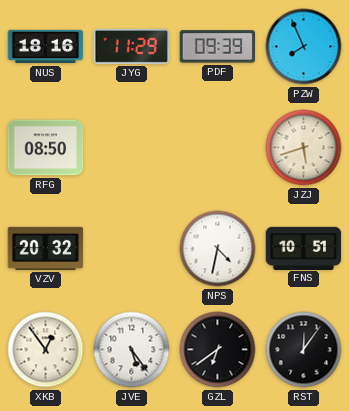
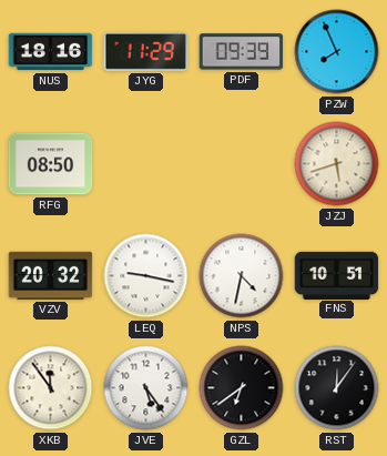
LEQ: none -> 9:17
XKB: 12:54 -> 11:54
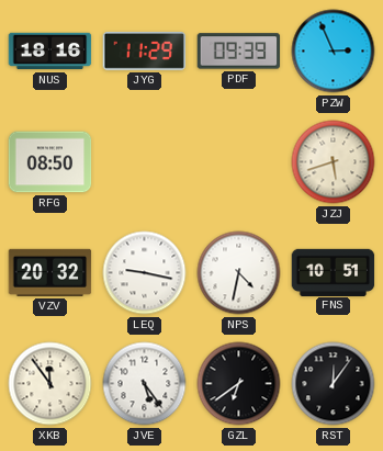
PZW: 7:56 -> 2:56
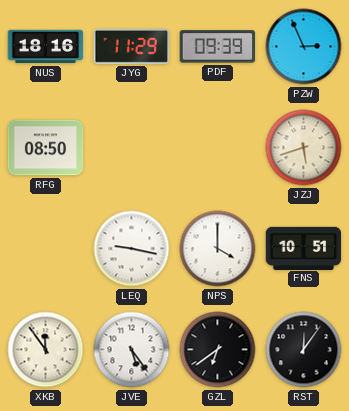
VZV: 20:32 -> none
NPS: 4:32 -> 4:00
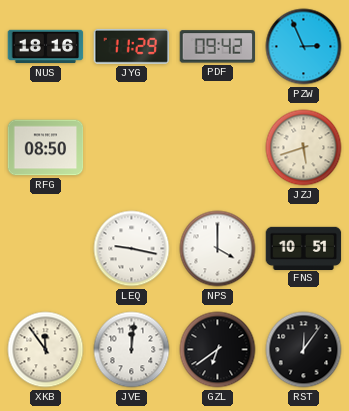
PDF: 09:39 -> 09:42
JVE: 5:24 -> 12:01
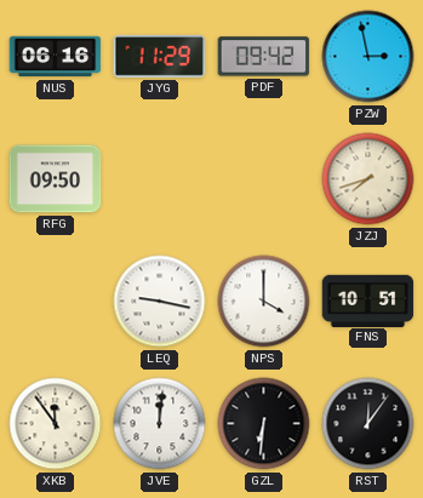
NUS: 18:16 -> 06:16
PZW: 2:56 -> 2:58
RFG: 08:50 -> 09:50
JZJ: 5:42 -> 7:42
GZL: 6:39 -> 6:31
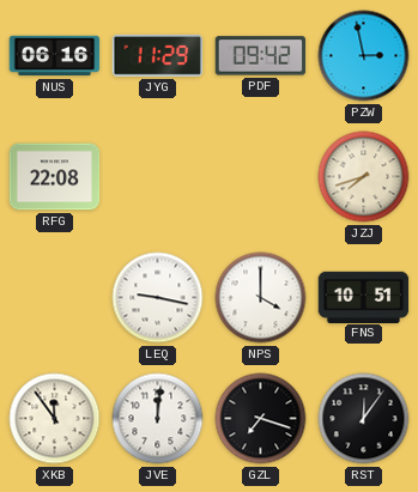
RFG: 09:50 -> 22:08
GZL: 6:31 -> 7:18
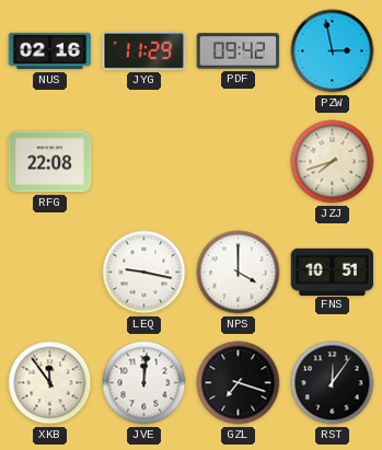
NUS: 06:16 -> 02:16
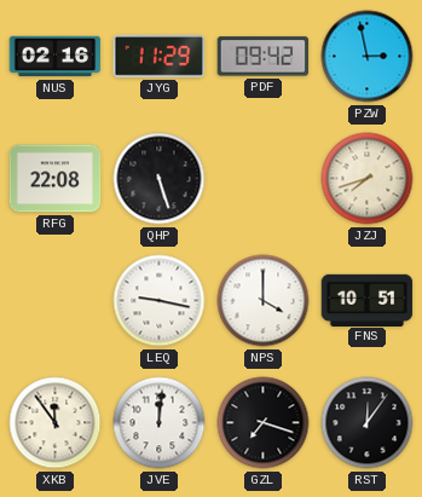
QHP: none -> 5:27
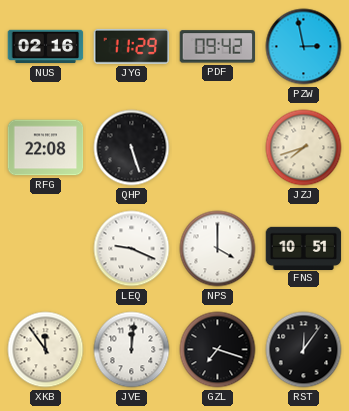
LEQ: 9:17 -> 9:19
